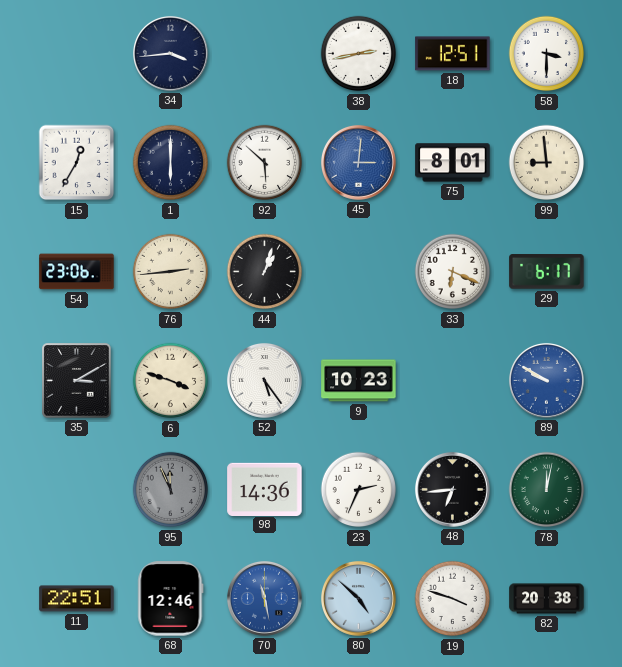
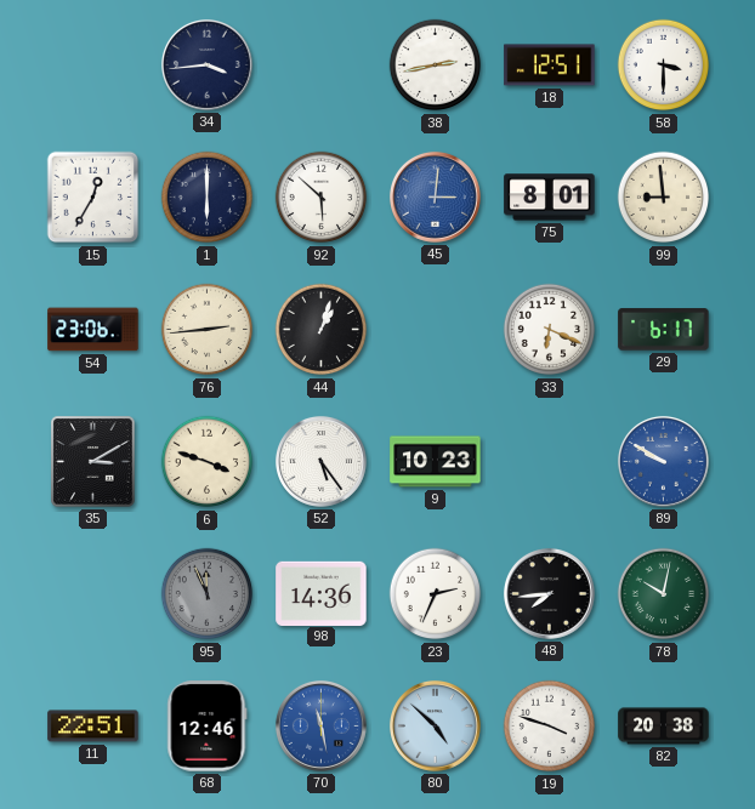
48: 6:44 -> 7:44
78: 12:02 -> 10:02
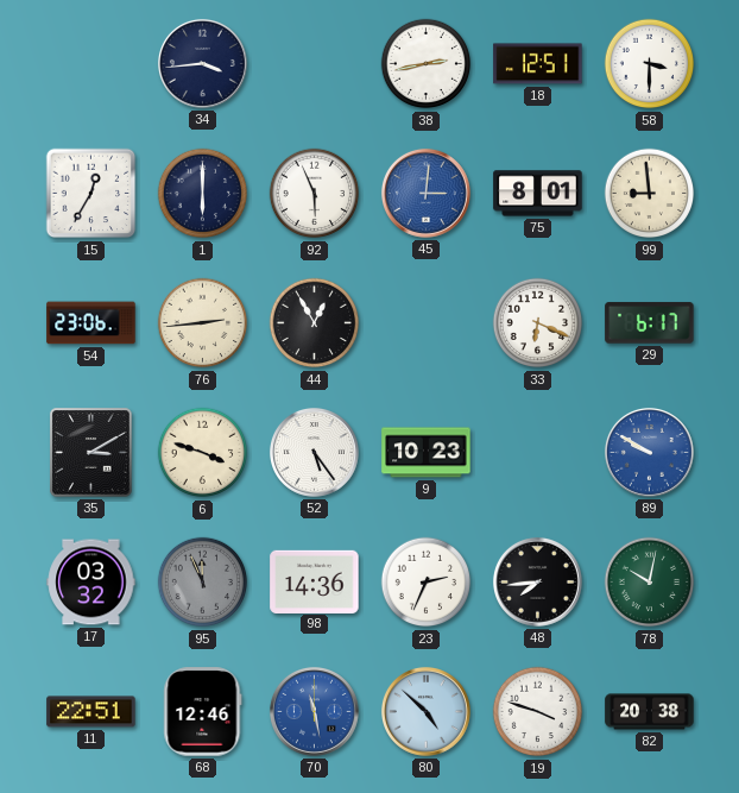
92: 5:52 -> 5:56
44: 1:03 -> 12:55
17: none -> 03:32
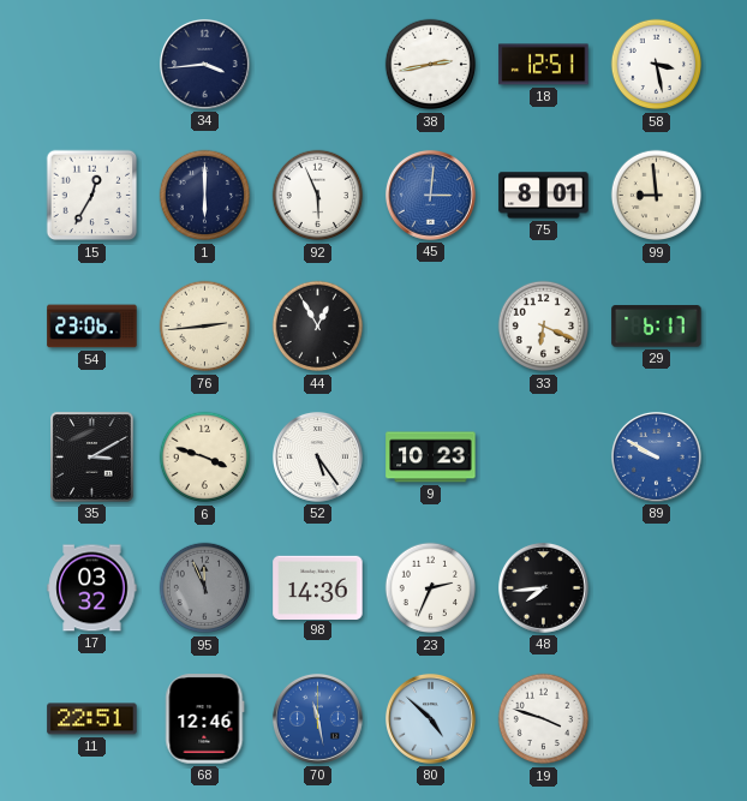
58: 3:30 -> 3:28
78: 10:02 -> none
82: 20:38 -> none
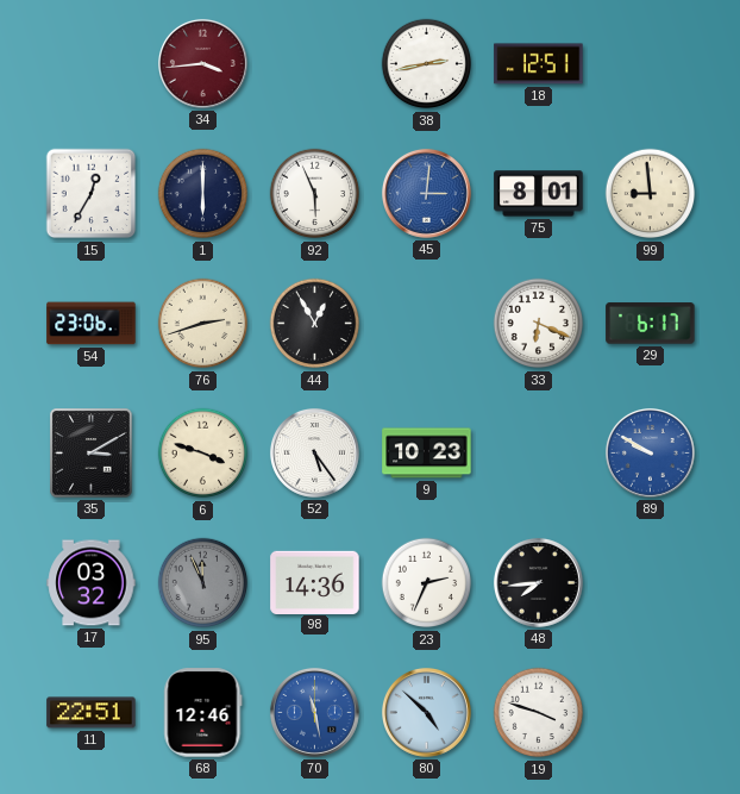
34 dial: navy -> burgundy
58: 3:28 -> none
76: 2:44 -> 2:42
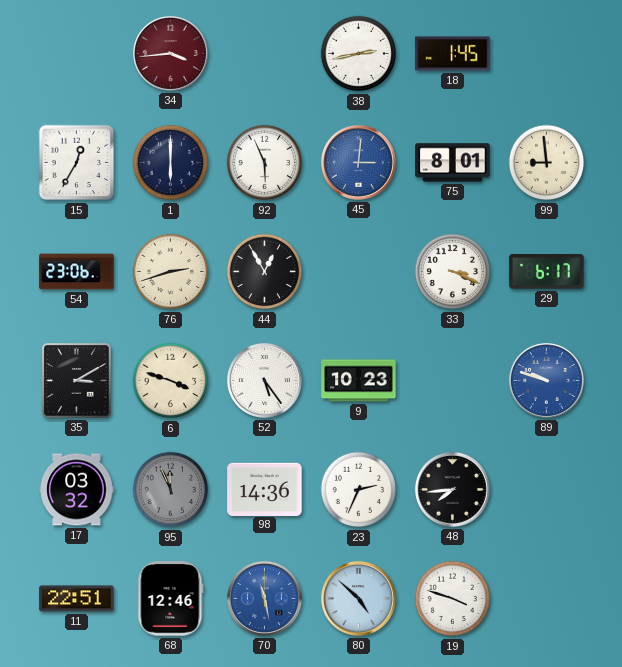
18: 12:51 -> 1:45
33: 6:19 -> 3:19
89: 9:50 -> 9:48
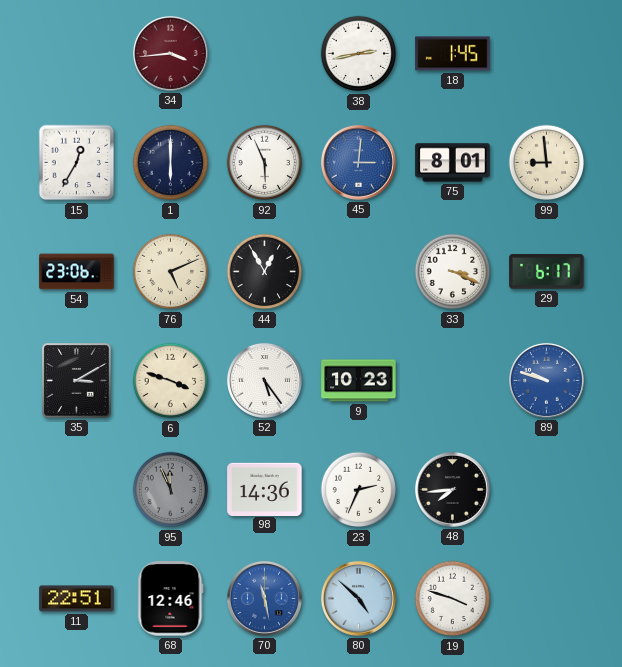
76: 2:42 -> 5:11
17: 03:32 -> none
